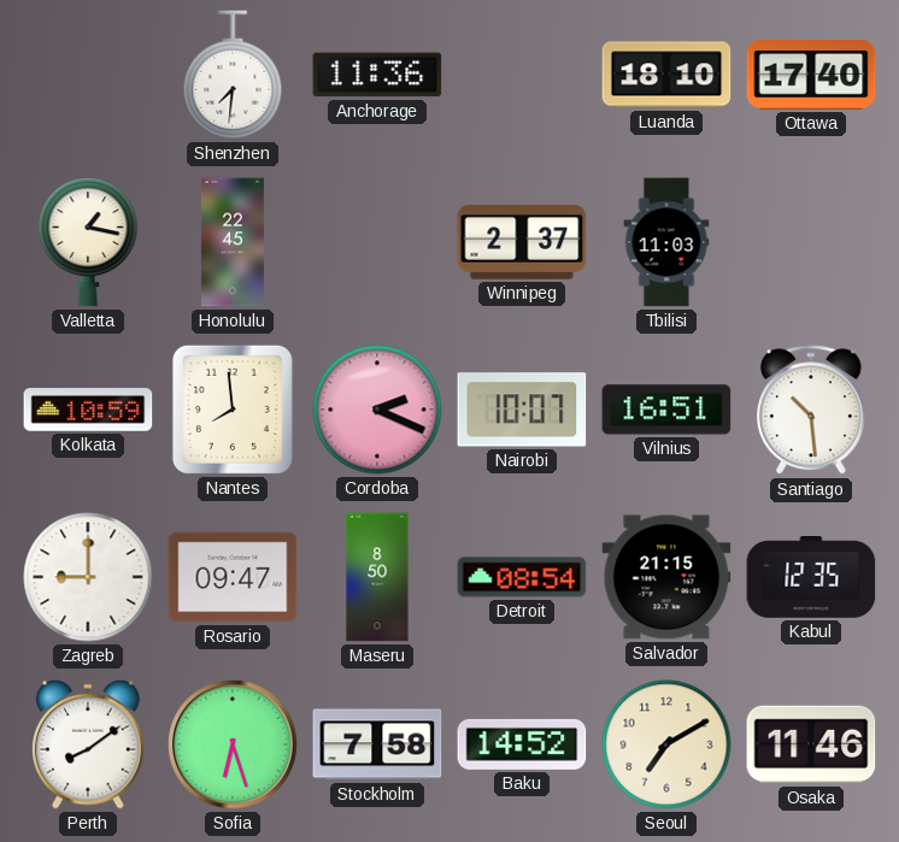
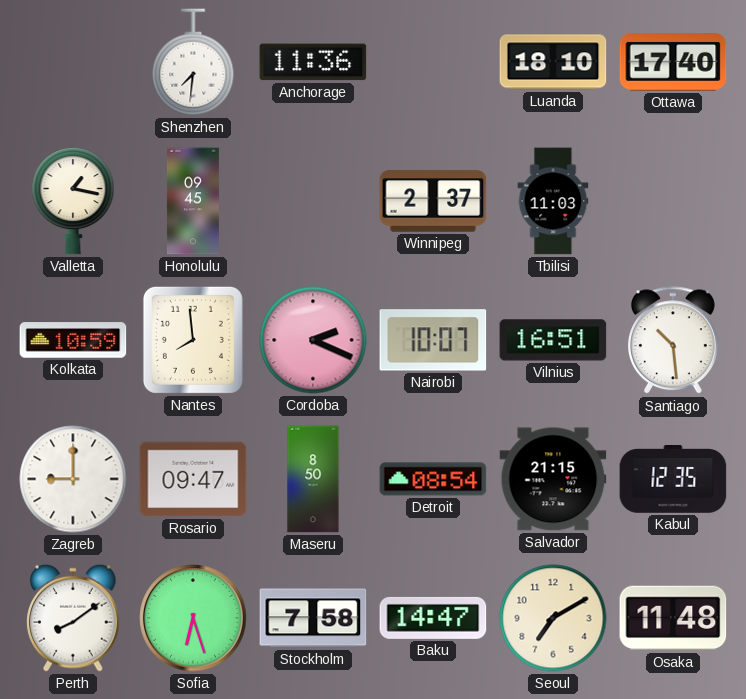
Honolulu: 22:45 -> 09:45
Baku: 14:52 -> 14:47
Osaka: 11:46 -> 11:48
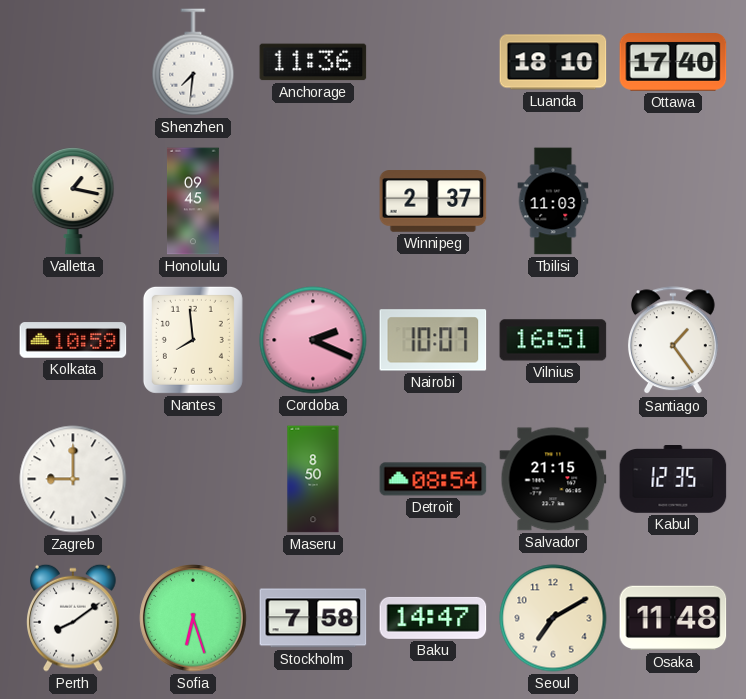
Santiago: 10:29 -> 1:24
Rosario: 09:47 -> none
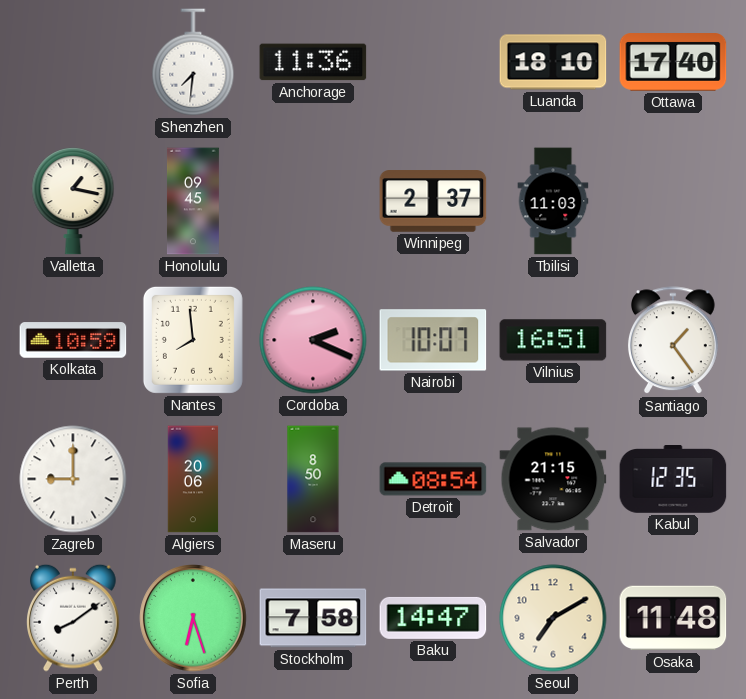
Algiers: none -> 20:06
